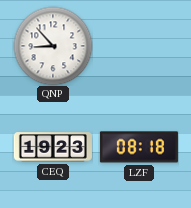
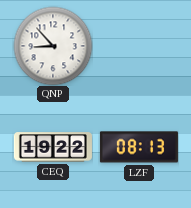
CEQ: 19:23 -> 19:22
LZF: 08:18 -> 08:13
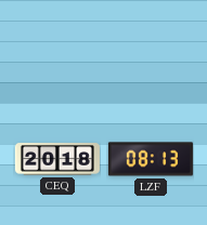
QNP: 8:53 -> none
CEQ: 19:22 -> 20:18
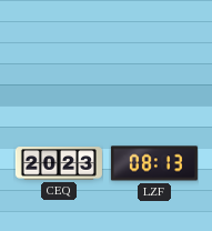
CEQ: 20:18 -> 20:23
